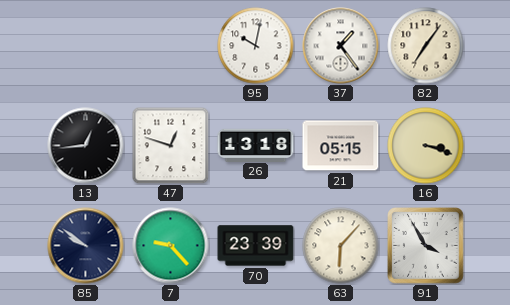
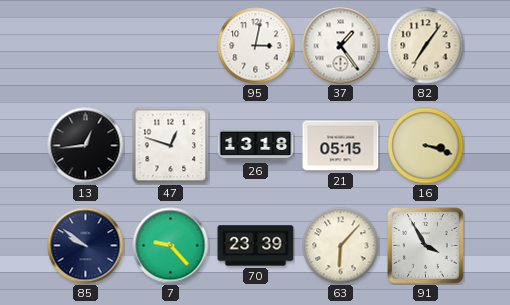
95: 10:02 -> 3:02
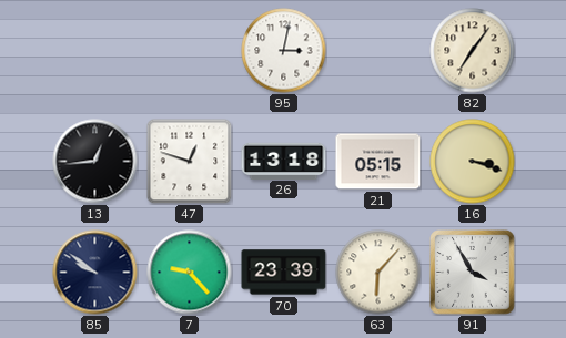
37: 1:24 -> none
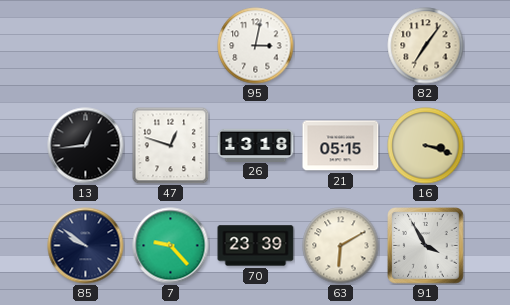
63: 6:07 -> 6:10
